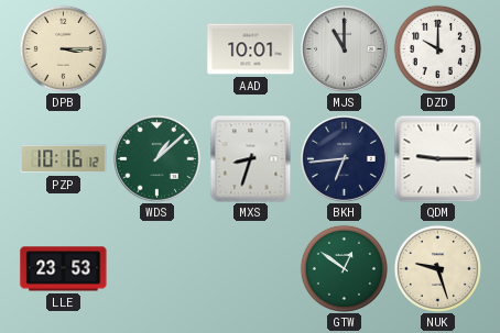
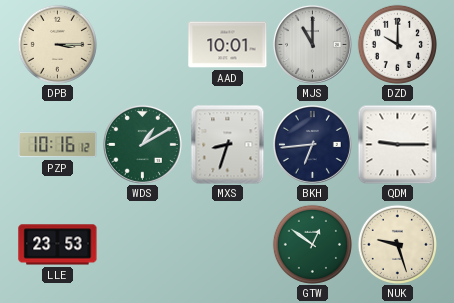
WDS: 1:08 -> 1:10
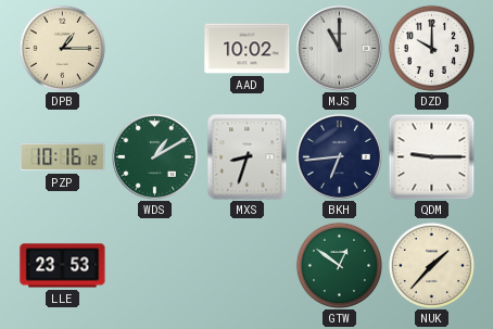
DPB: 3:15 -> 1:15
AAD: 10:01 -> 10:02
NUK: 9:27 -> 1:37
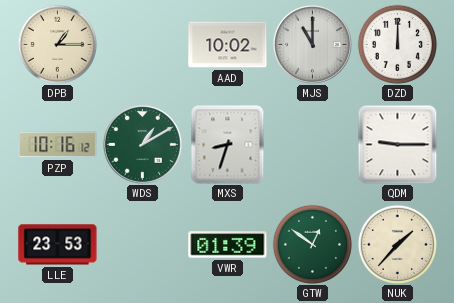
DZD: 10:00 -> 12:00
BKH: 6:44 -> none
VWR: none -> 01:39
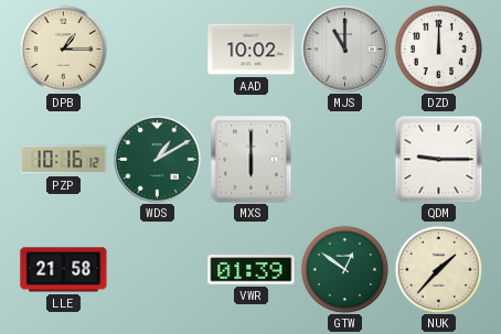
MXS: 8:33 -> 6:00
LLE: 23:53 -> 21:58
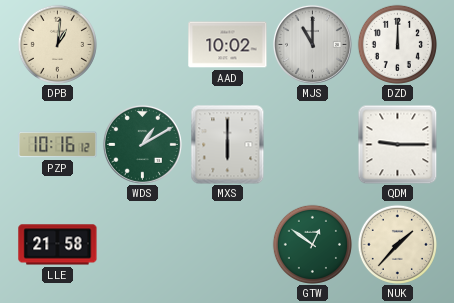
DPB: 1:15 -> 1:01
VWR: 01:39 -> none
